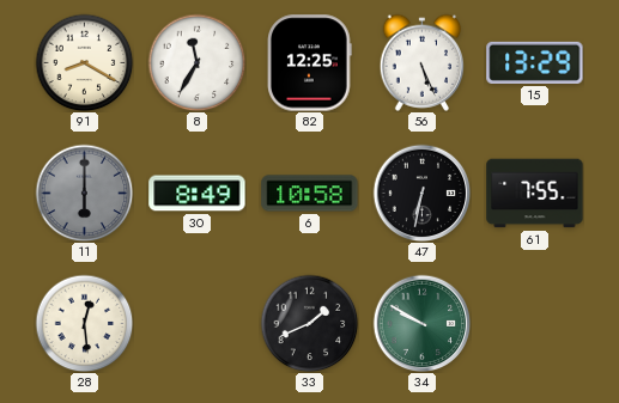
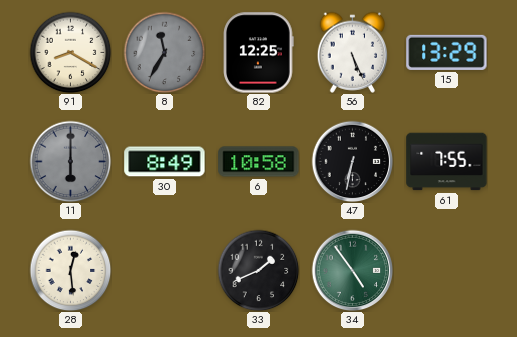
8 dial: white -> grey
34: 9:50 -> 4:54
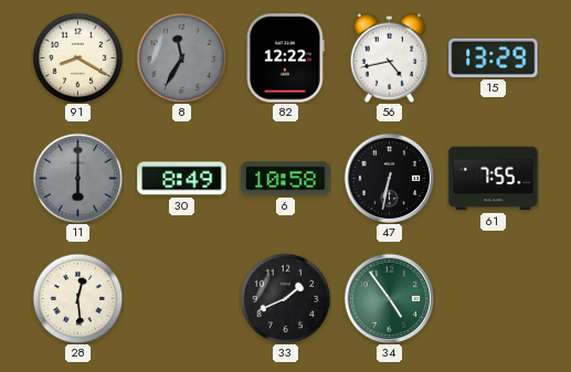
82: 12:25 -> 12:22
56: 5:26 -> 4:43
